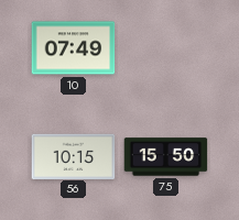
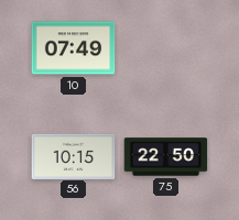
75: 15:50 -> 22:50
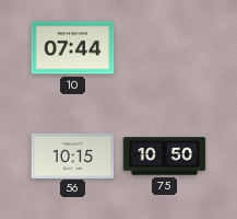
10: 07:49 -> 07:44
75: 22:50 -> 10:50
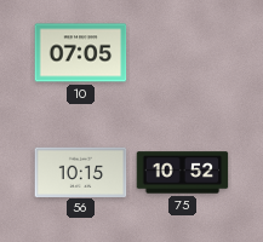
10: 07:44 -> 07:05
75: 10:50 -> 10:52
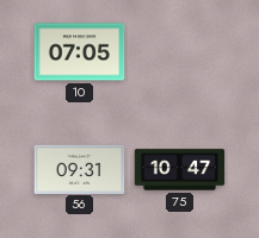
56: 10:15 -> 09:31
75: 10:52 -> 10:47
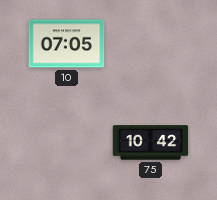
56: 09:31 -> none
75: 10:47 -> 10:42
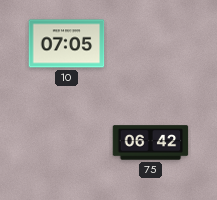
75: 10:42 -> 06:42
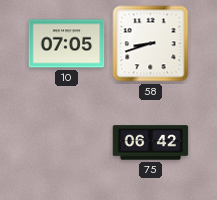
58: none -> 8:42
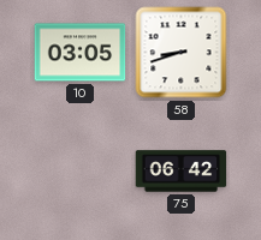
10: 07:05 -> 03:05
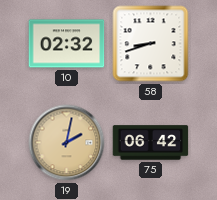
10: 03:05 -> 02:32
19: none -> 2:02
